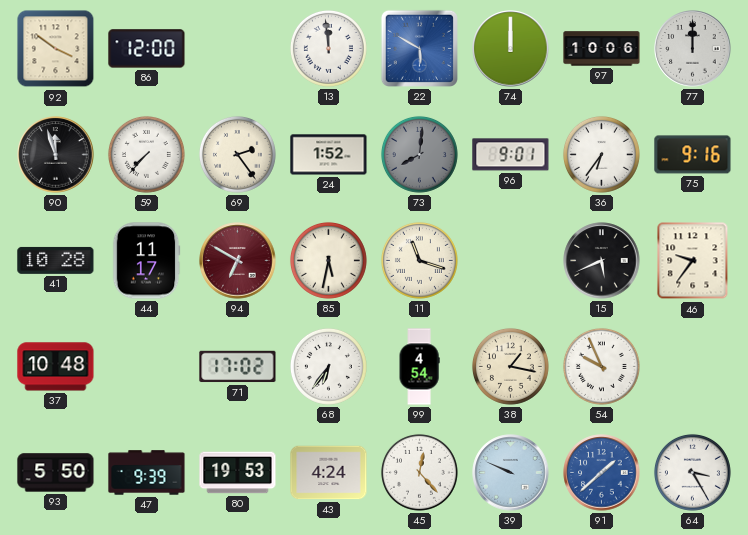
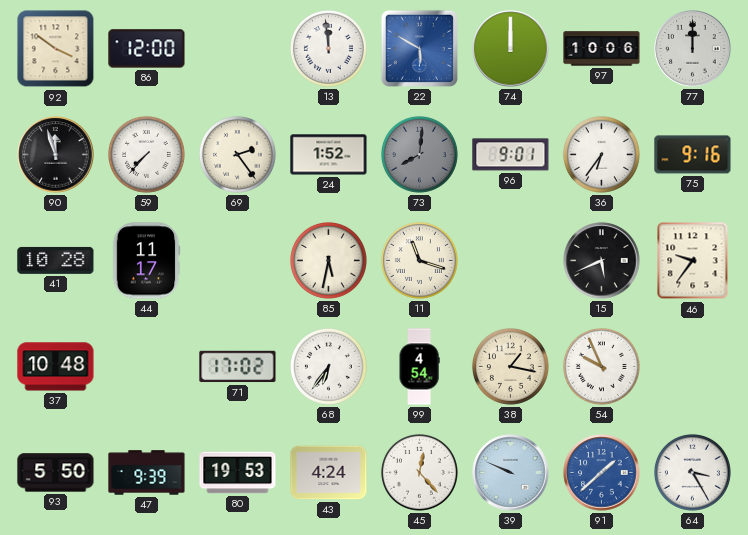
94: 6:50 -> none
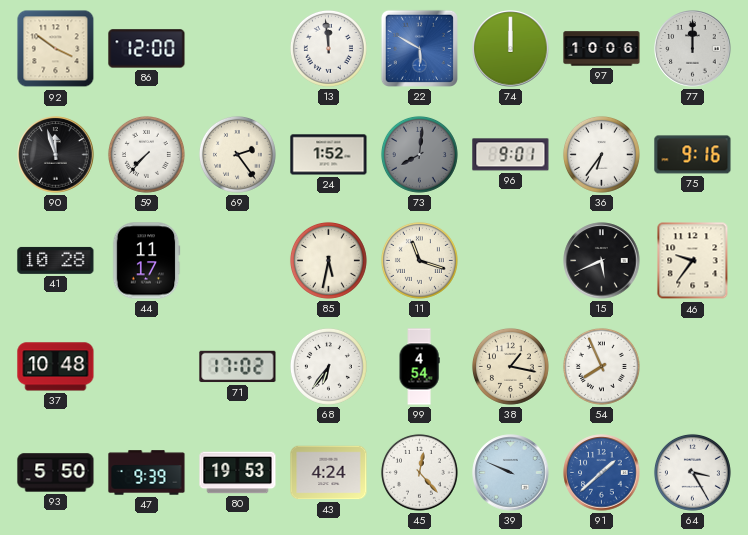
54: 9:56 -> 7:56
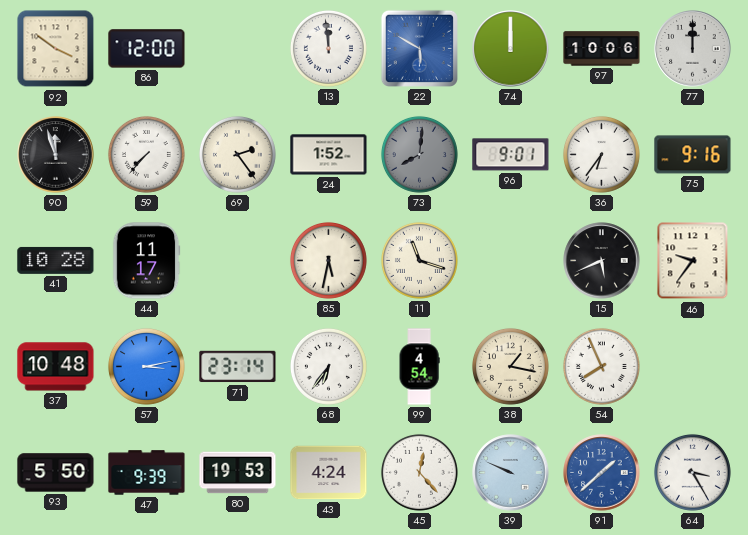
57: none -> 3:13
71: 17:02 -> 23:14
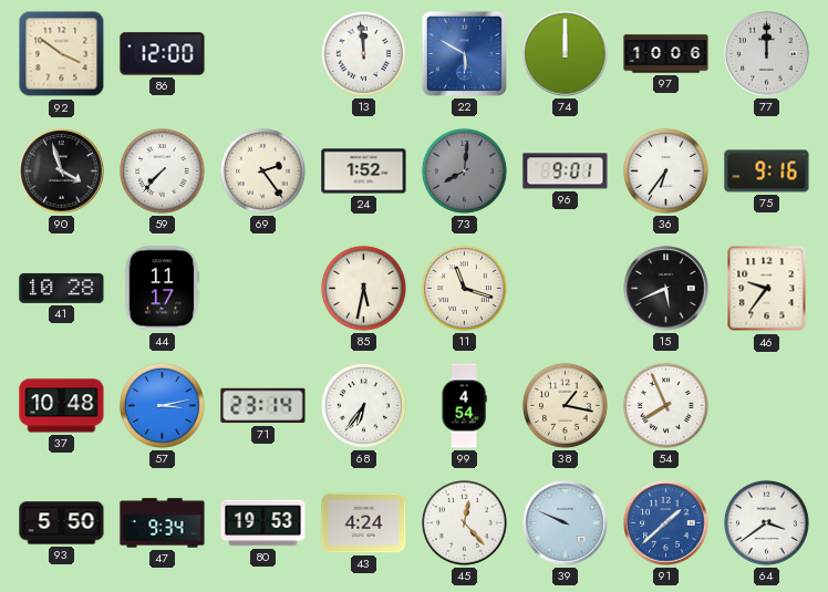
90: 11:57 -> 3:57
47: 9:39 -> 9:34
64: 3:25 -> 3:39
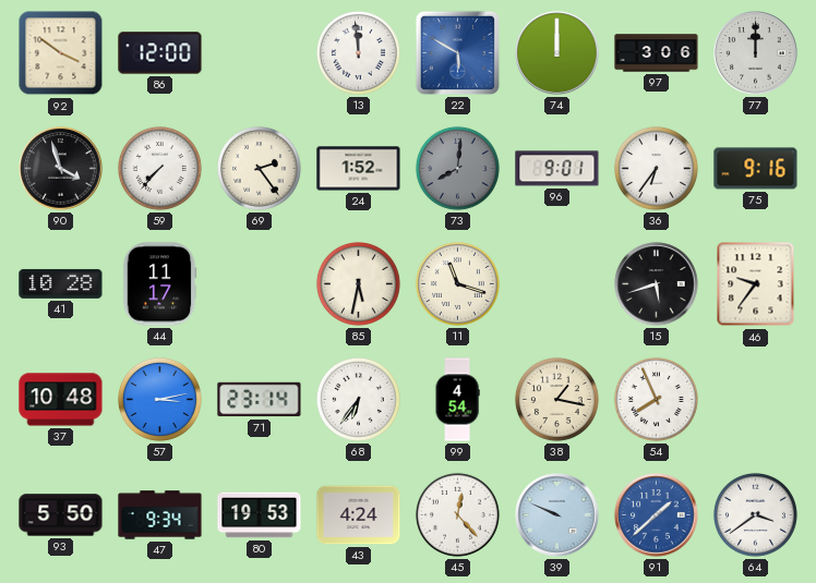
97: 10:06 -> 3:06
15: 5:41 -> 5:42
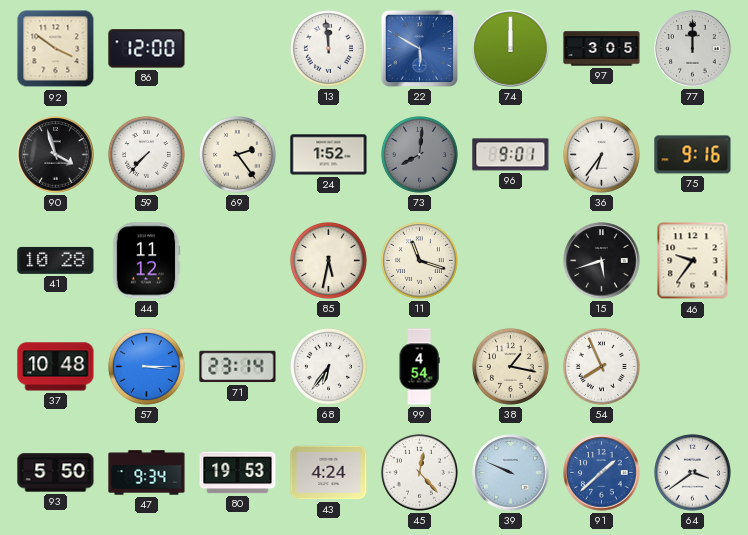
97: 3:06 -> 3:05
44: 11:17 -> 11:12
57: 3:13 -> 3:15
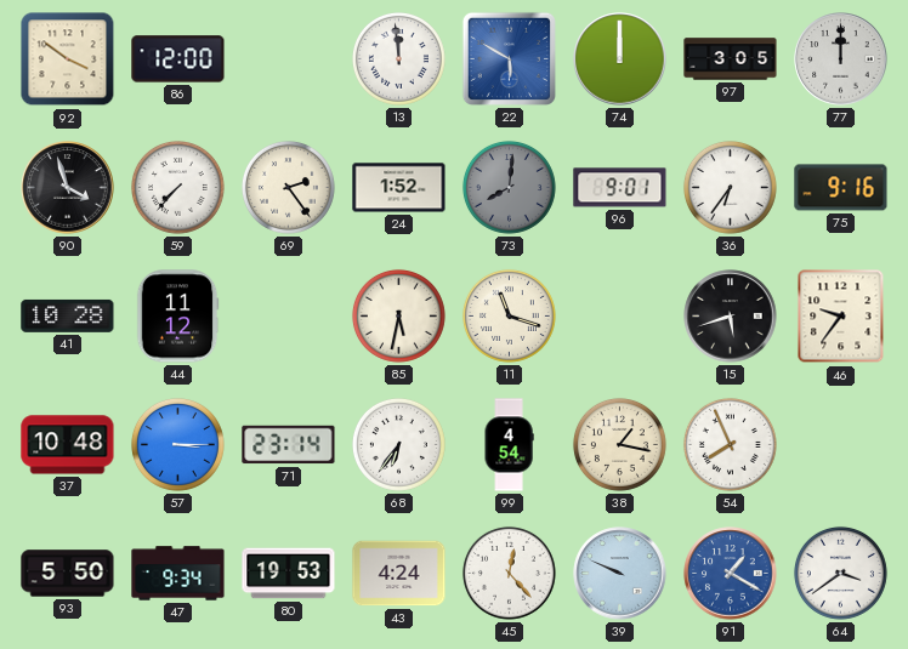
91: 1:38 -> 1:20
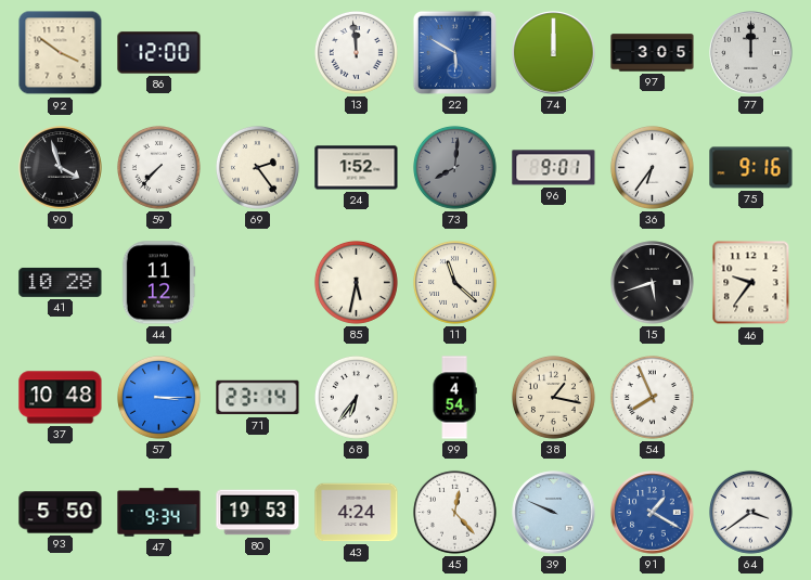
11: 11:18 -> 11:22
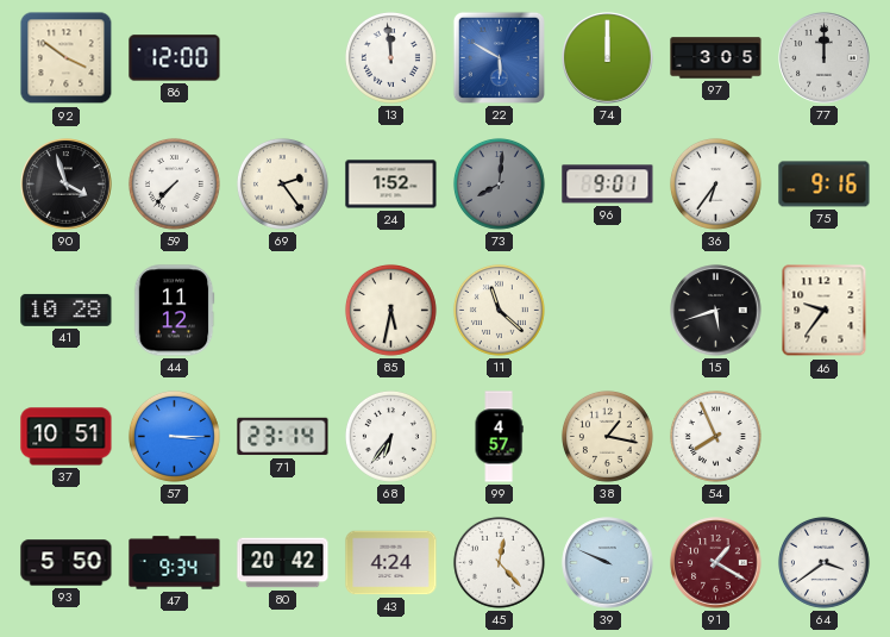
37: 10:48 -> 10:51
99: 4:54 -> 4:57
80: 19:53 -> 20:42
91 dial: blue -> burgundy
